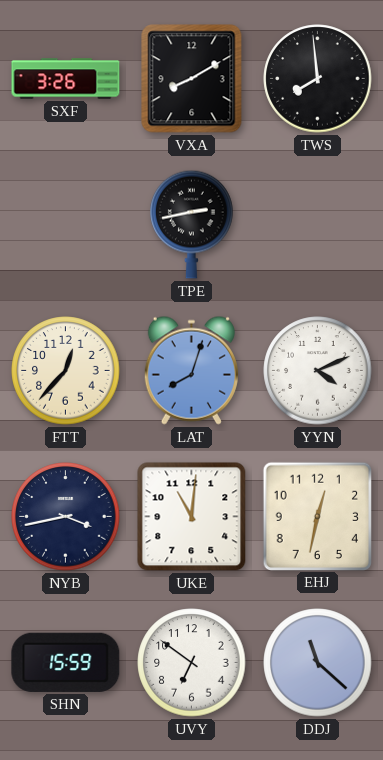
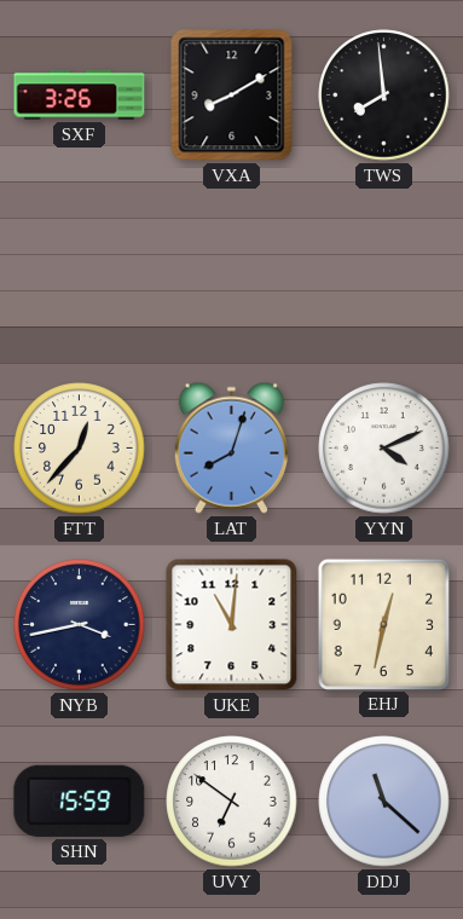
TPE: 2:43 -> none
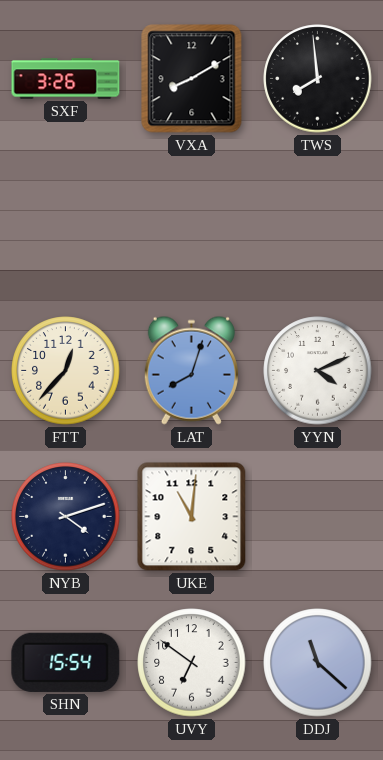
NYB: 3:43 -> 4:12
EHJ: 12:32 -> none
SHN: 15:59 -> 15:54
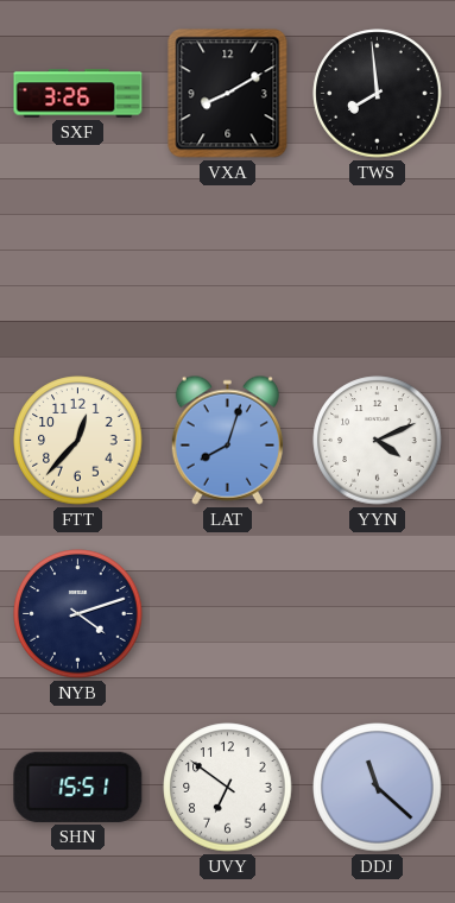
UKE: 11:01 -> none
SHN: 15:54 -> 15:51
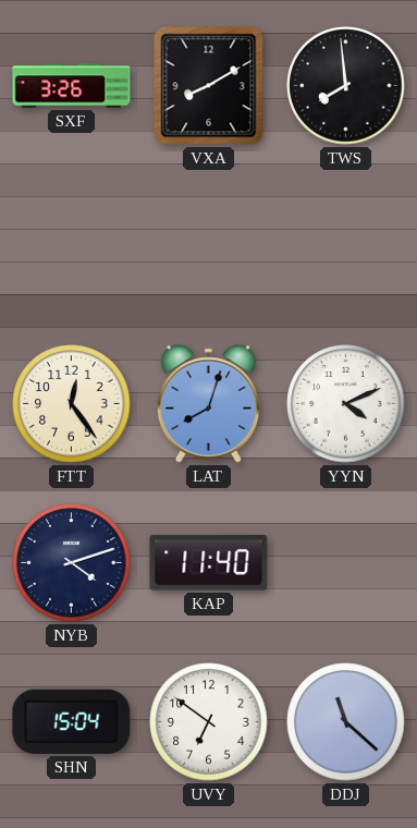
FTT: 12:37 -> 12:24
KAP: none -> 11:40
SHN: 15:51 -> 15:04
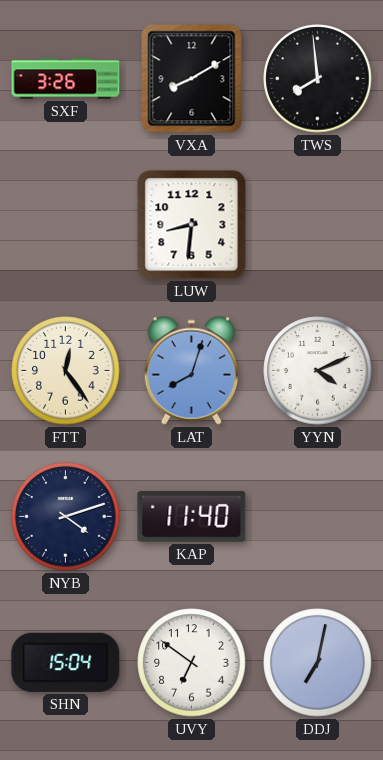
LUW: none -> 8:31
DDJ: 11:22 -> 7:02
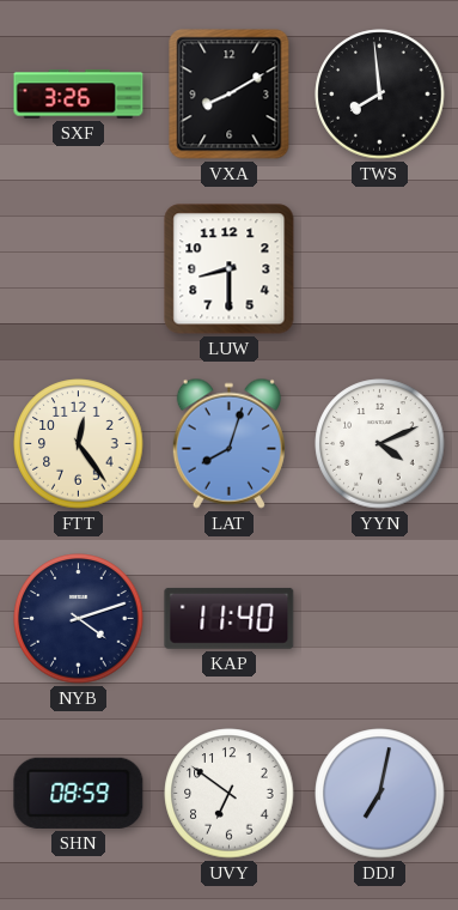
LUW: 8:31 -> 8:30
SHN: 15:04 -> 08:59
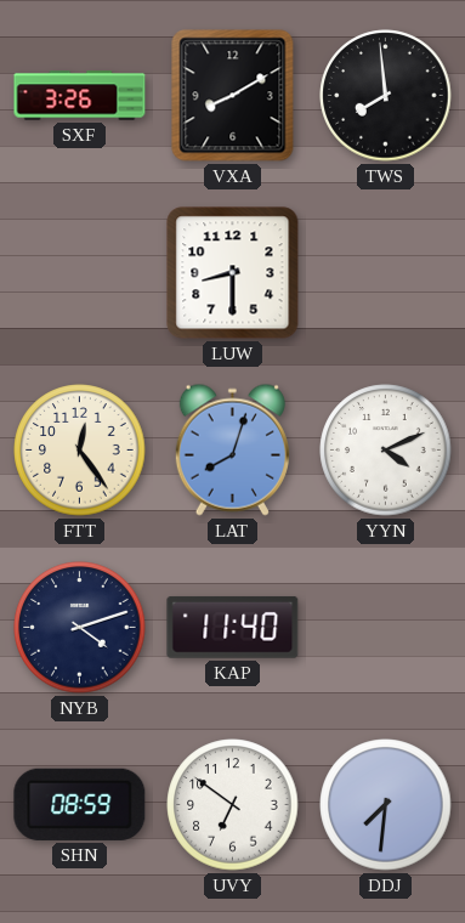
DDJ: 7:02 -> 7:31
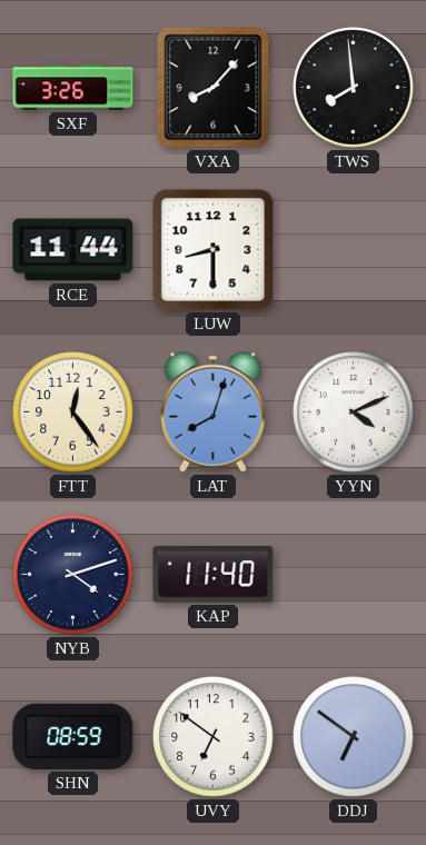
VXA: 8:10 -> 8:07
RCE: none -> 11:44
DDJ: 7:31 -> 6:51
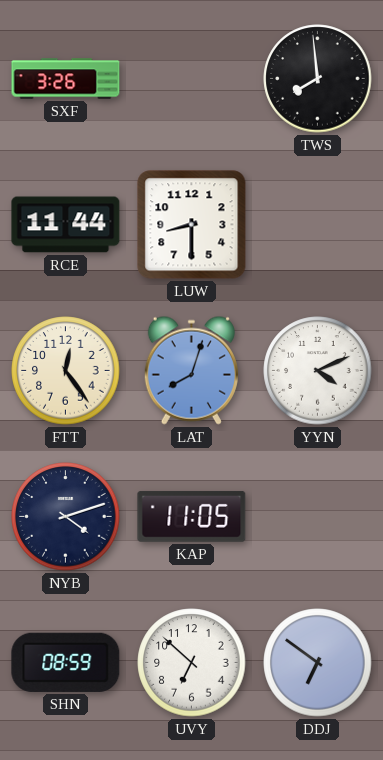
VXA: 8:07 -> none
KAP: 11:40 -> 11:05
UVY: 6:51 -> 6:52
